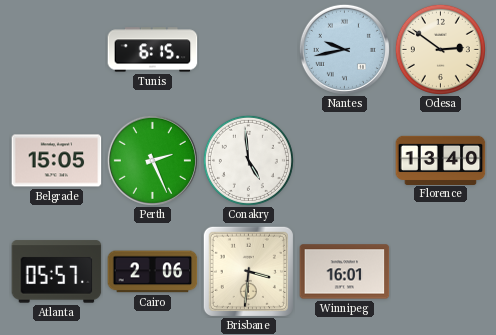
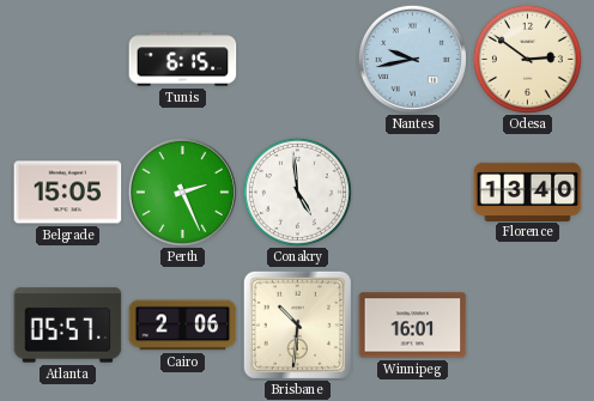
Brisbane: 3:31 -> 10:31
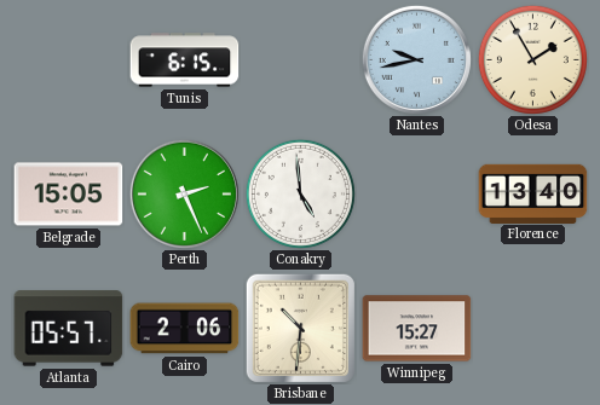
Odesa: 2:51 -> 1:55
Winnipeg: 16:01 -> 15:27
